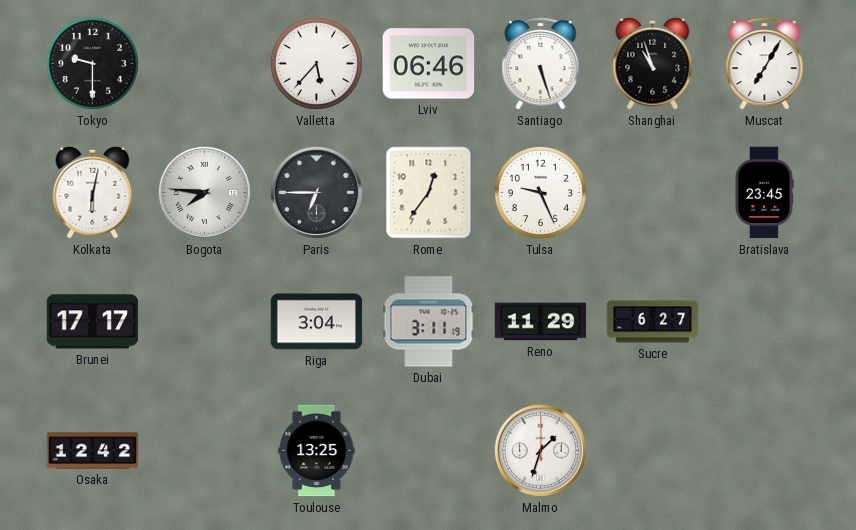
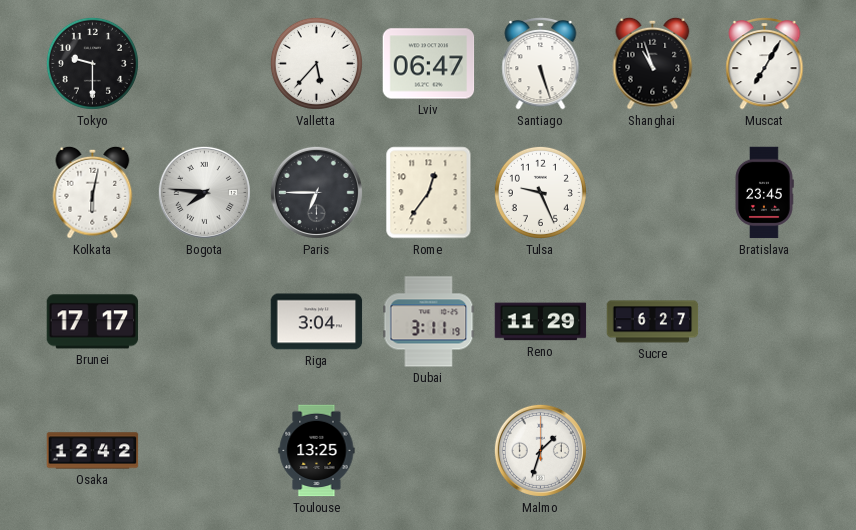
Lviv: 06:46 -> 06:47
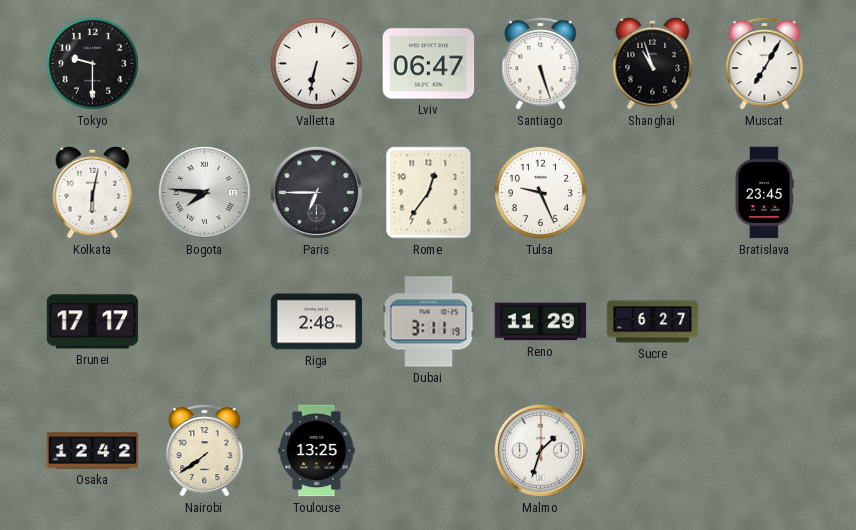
Valletta: 5:37 -> 6:32
Riga: 3:04 -> 2:48
Nairobi: none -> 7:39
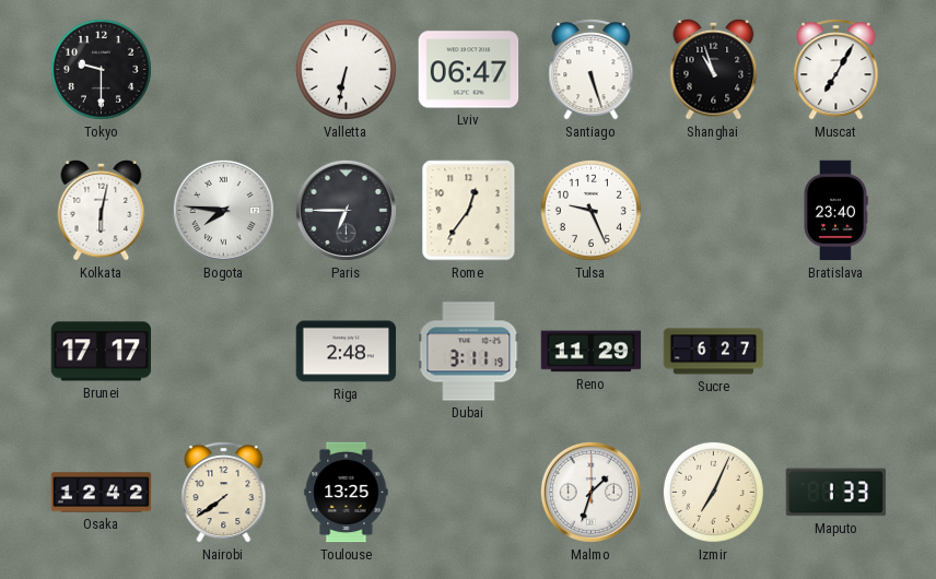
Bratislava: 23:45 -> 23:40
Izmir: none -> 7:04
Maputo: none -> 1:33
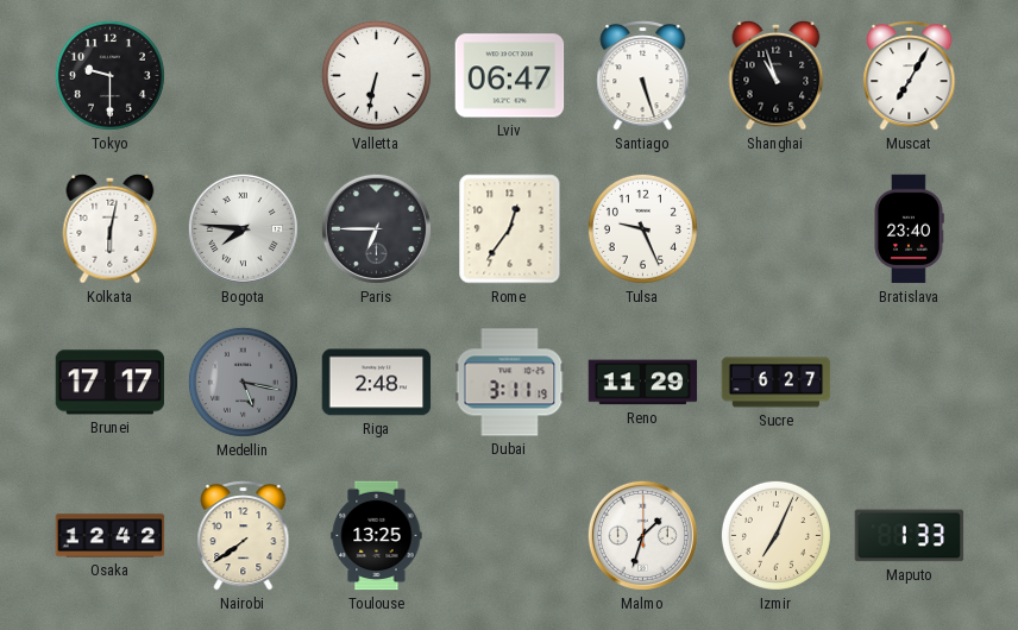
Medellin: none -> 5:17
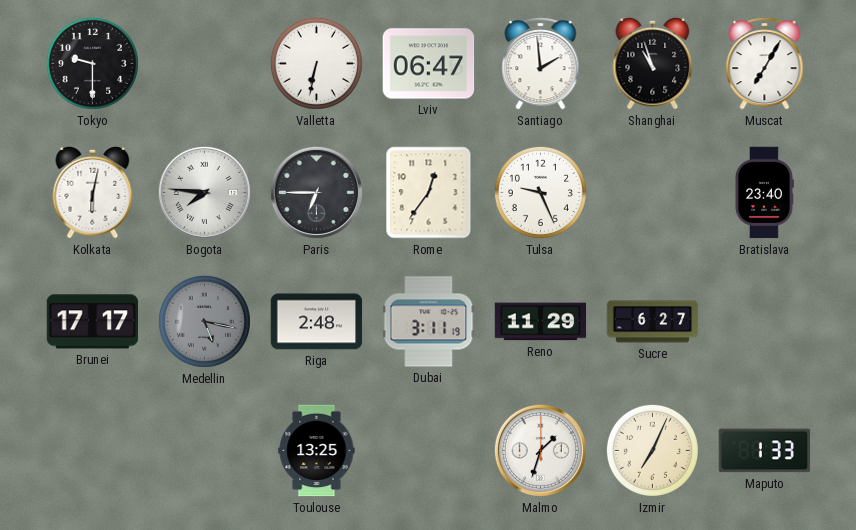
Santiago: 5:27 -> 1:59
Osaka: 12:42 -> none
Nairobi: 7:39 -> none
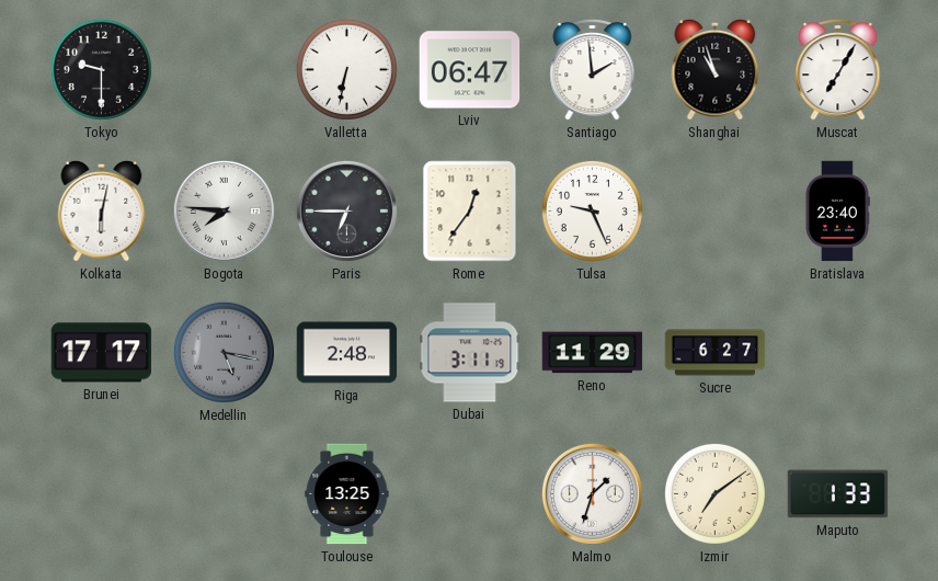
Izmir: 7:04 -> 7:09
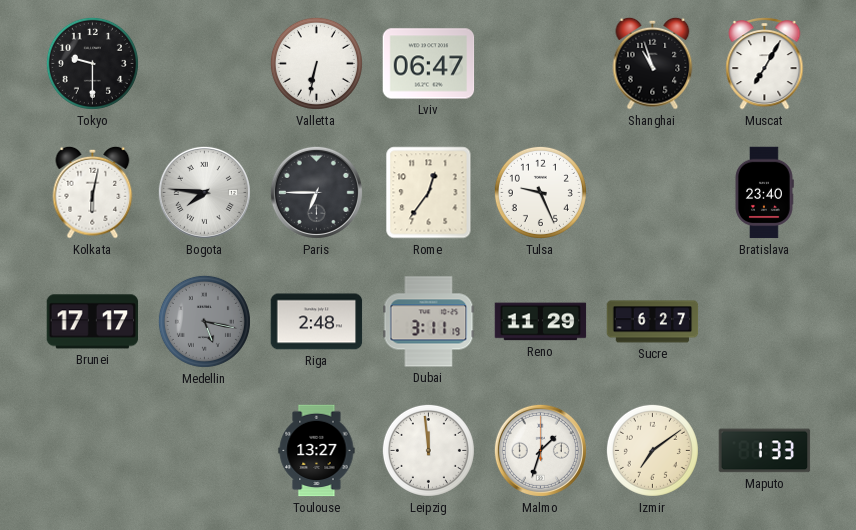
Santiago: 1:59 -> none
Toulouse: 13:25 -> 13:27
Leipzig: none -> 11:59
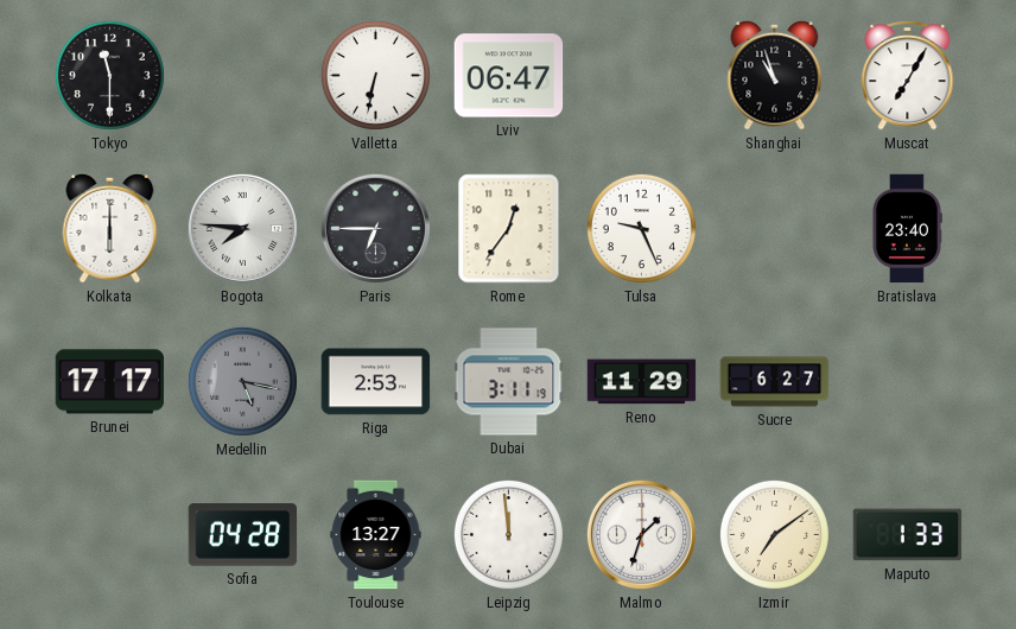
Tokyo: 9:30 -> 11:30
Kolkata: 6:02 -> 6:00
Riga: 2:48 -> 2:53
Sofia: none -> 04:28
